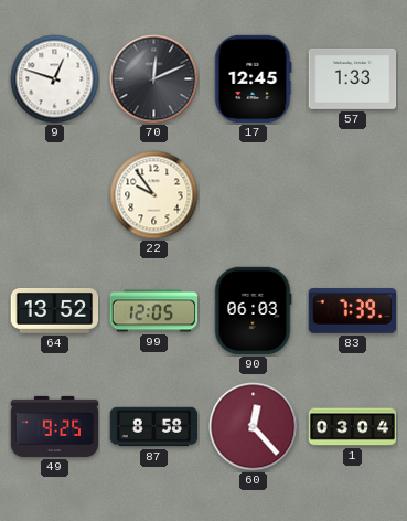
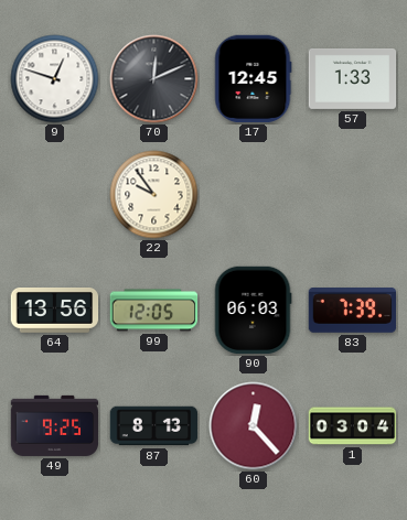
64: 13:52 -> 13:56
87: 8:58 -> 8:13
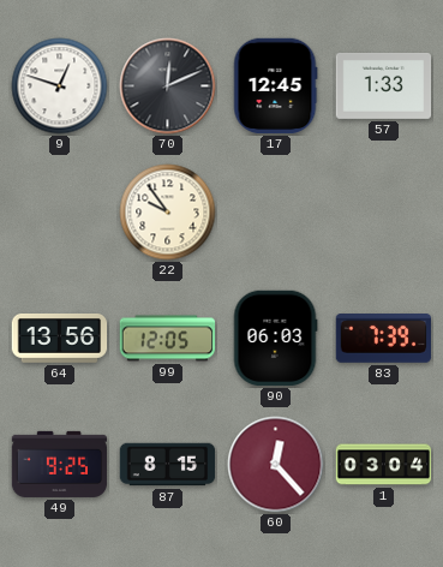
87: 8:13 -> 8:15
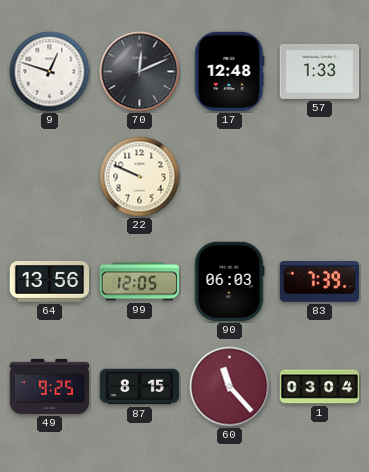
17: 12:45 -> 12:48
22: 9:54 -> 9:49
60: 12:23 -> 11:23
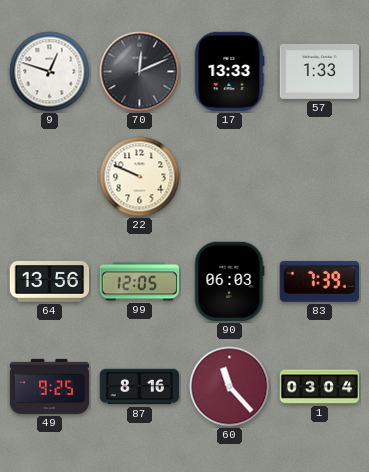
17: 12:48 -> 13:33
87: 8:15 -> 8:16
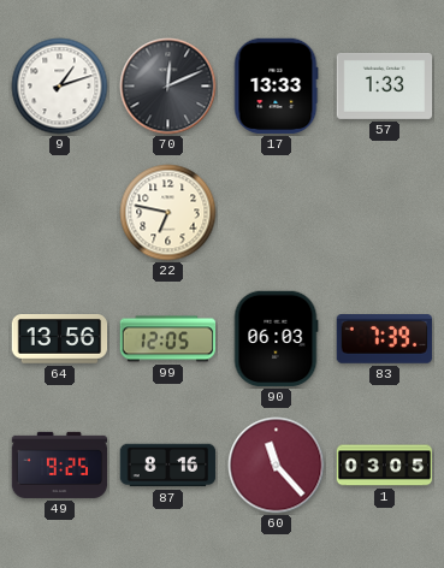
9: 12:48 -> 1:12
22: 9:49 -> 6:47
1: 03:04 -> 03:05
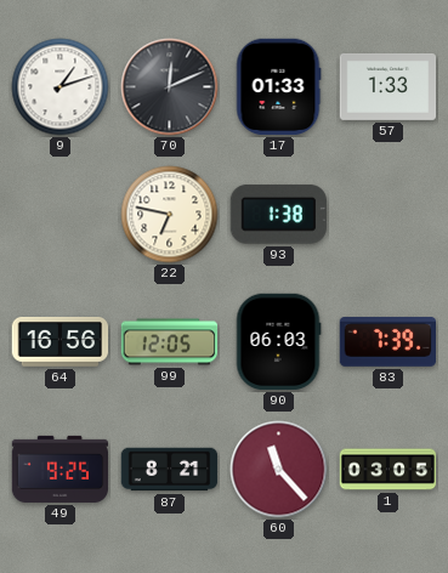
17: 13:33 -> 01:33
93: none -> 1:38
64: 13:56 -> 16:56
87: 8:16 -> 8:21
